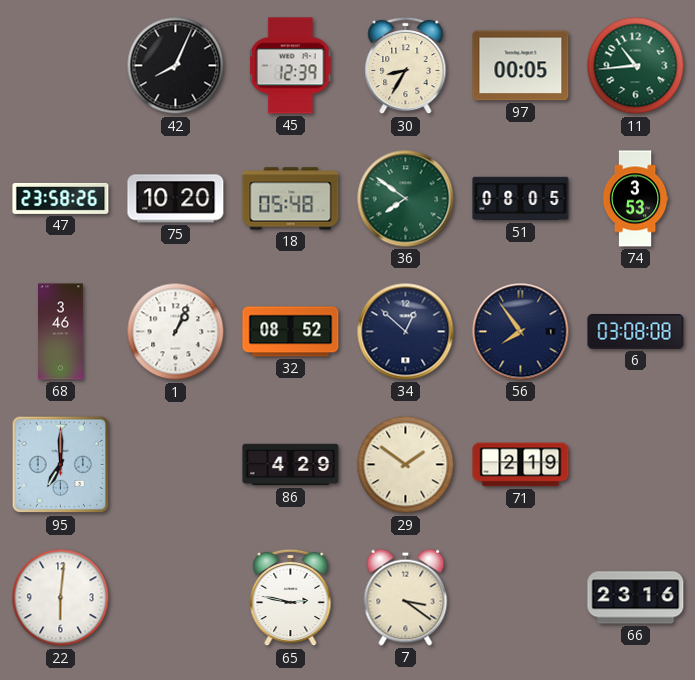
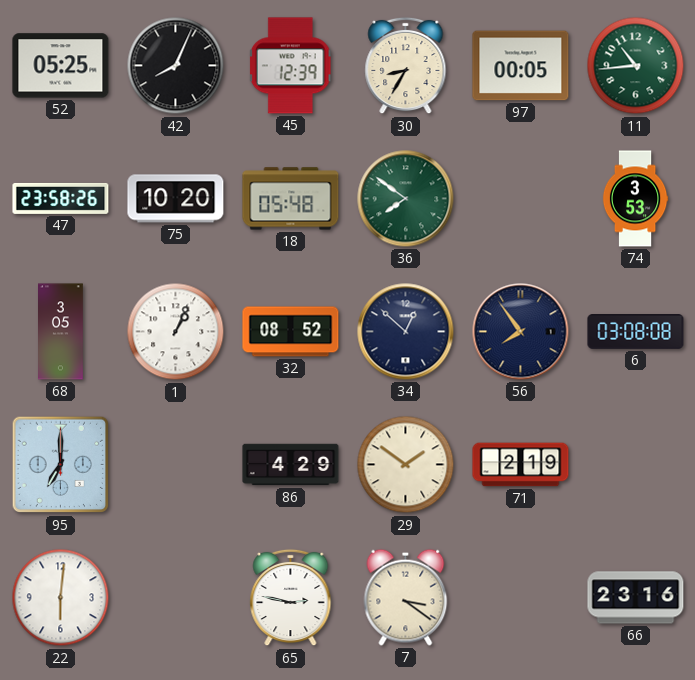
52: none -> 05:25
51: 08:05 -> none
68: 3:46 -> 3:05
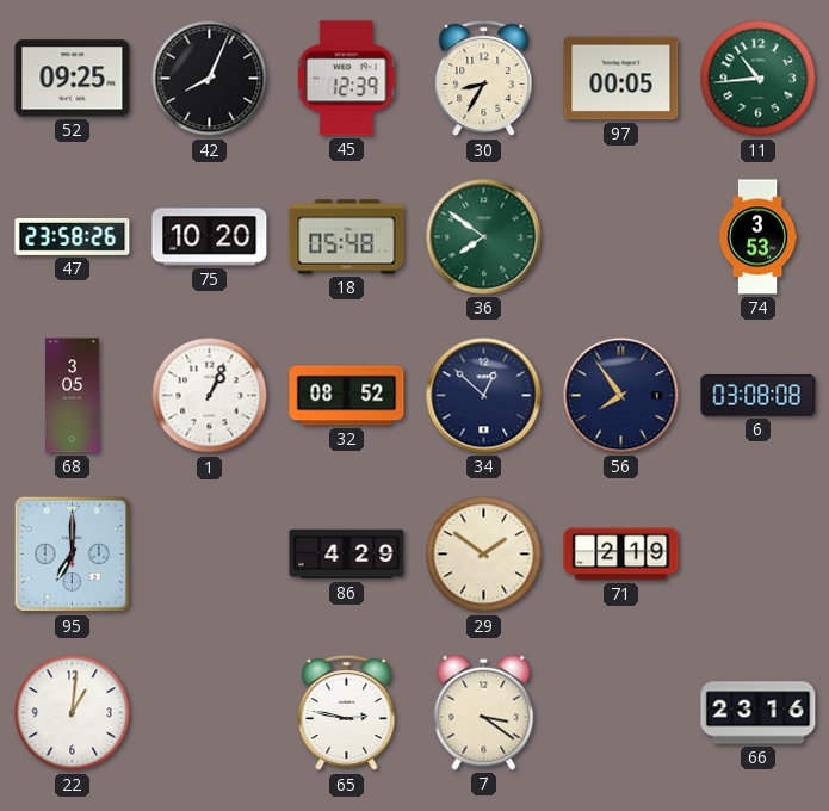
52: 05:25 -> 09:25
22: 6:01 -> 1:01
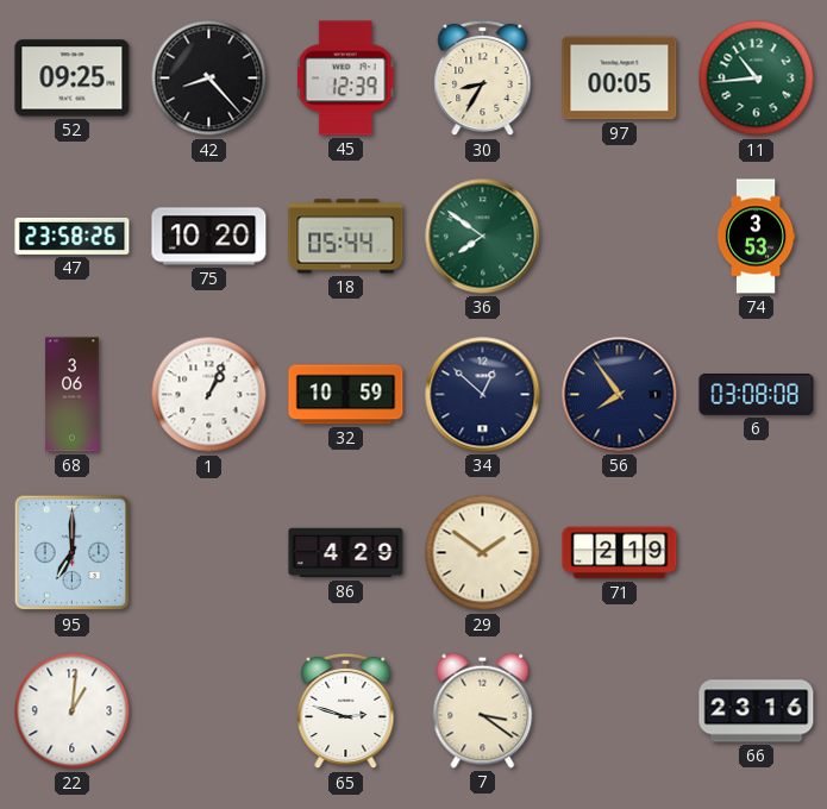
42: 8:04 -> 8:23
18: 05:48 -> 05:44
68: 3:05 -> 3:06
32: 08:52 -> 10:59
65: 2:47 -> 2:48
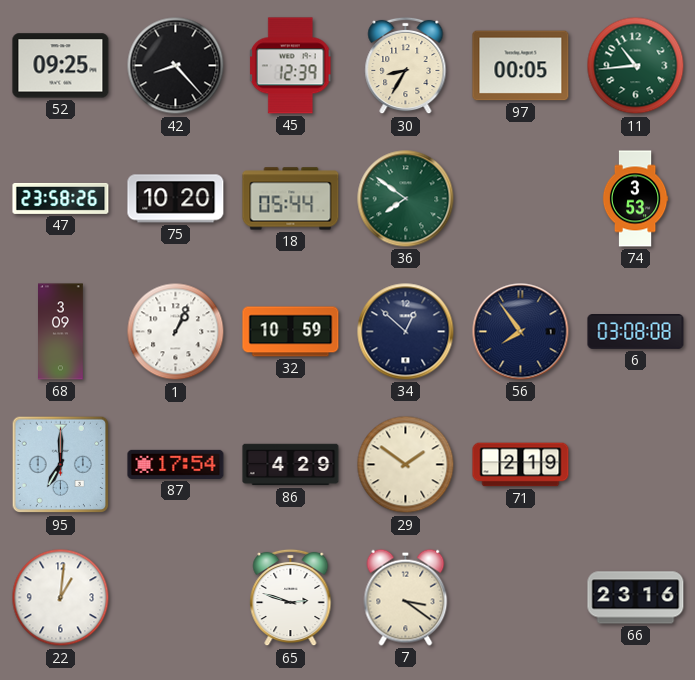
68: 3:06 -> 3:09
87: none -> 17:54
